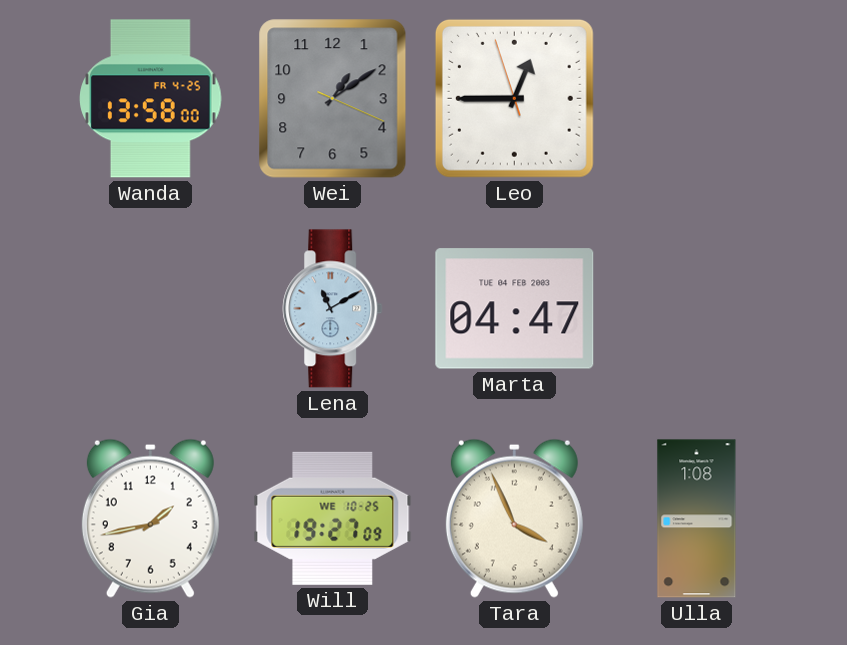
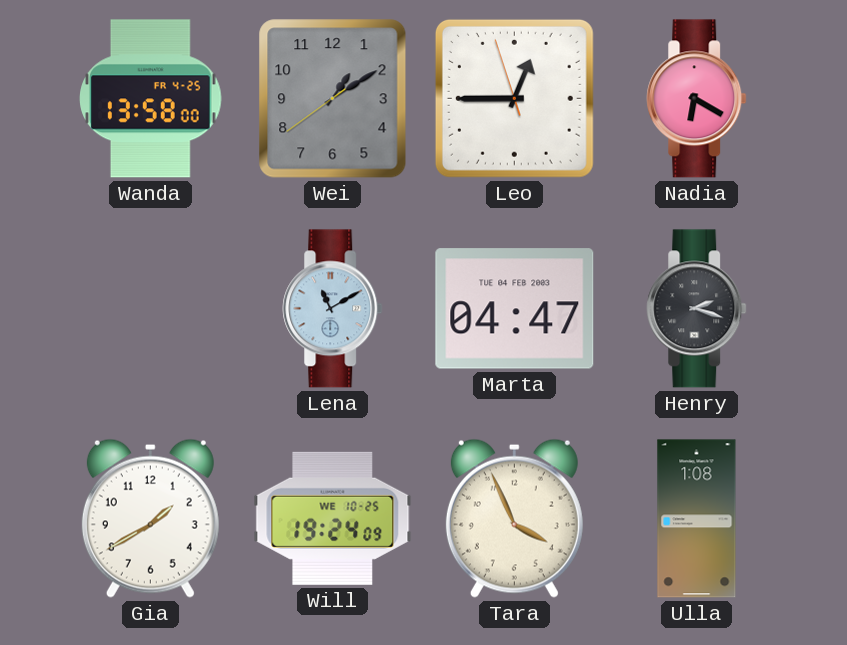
Wei: 1:09:19 -> 1:09:39
Nadia: none -> 6:20
Henry: none -> 2:18
Gia: 1:43 -> 1:40
Will: 19:27 -> 19:24
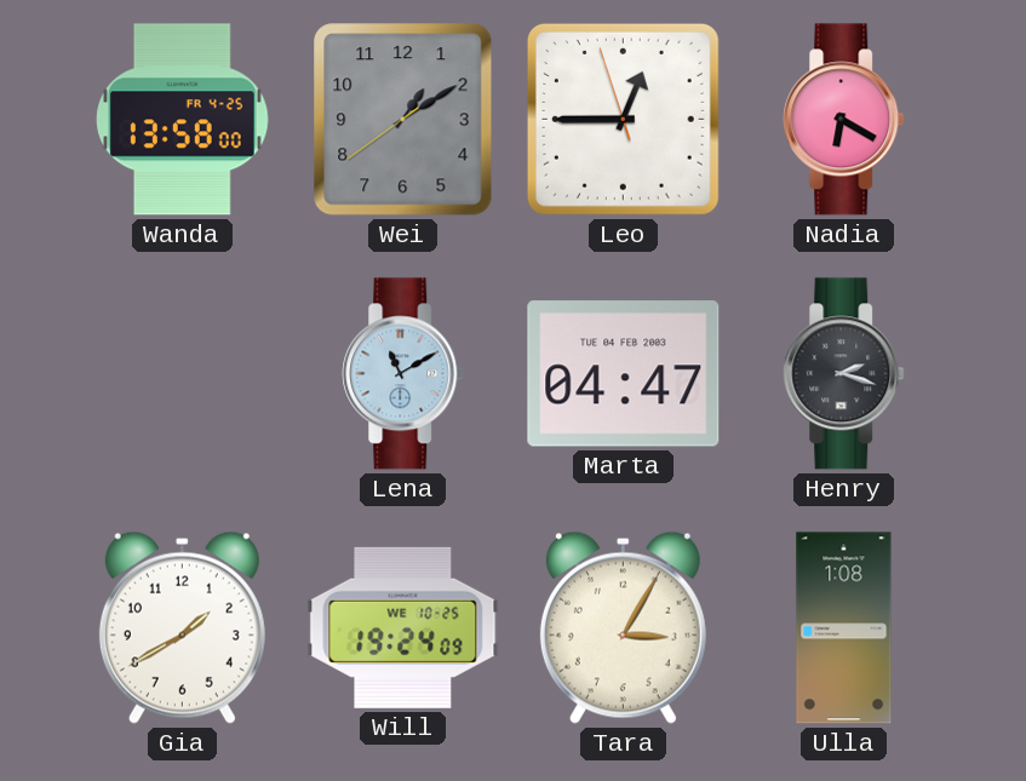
Tara: 3:56 -> 3:05
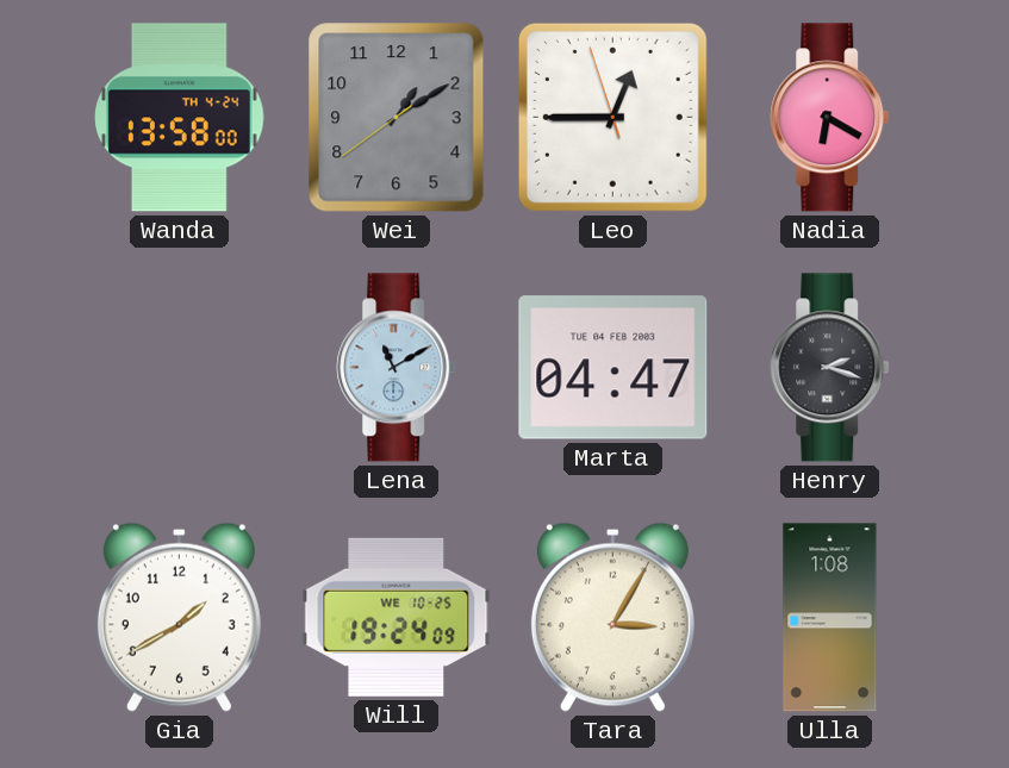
Wanda date: FR 4-25 -> TH 4-24
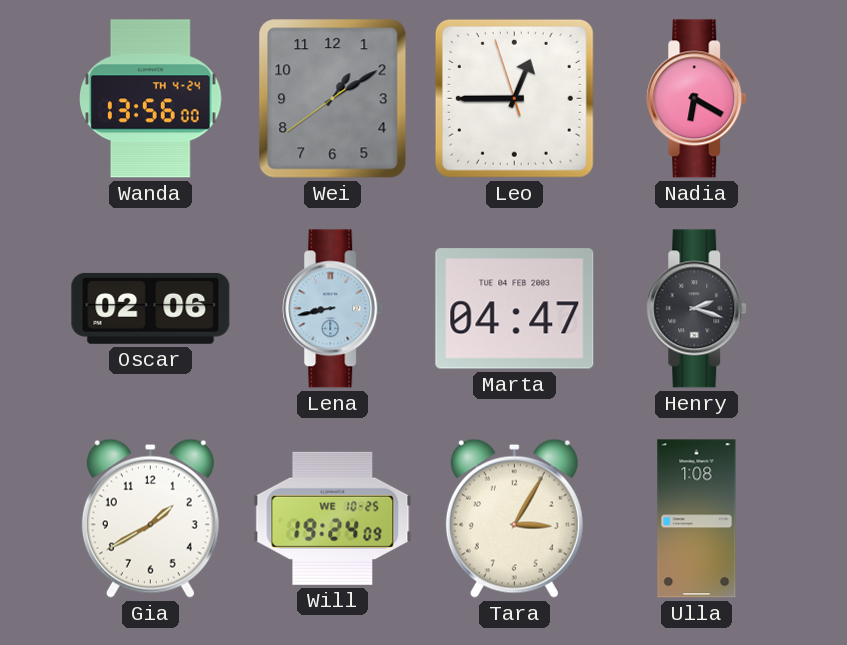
Wanda: 13:58 -> 13:56
Oscar: none -> 02:06
Lena: 11:10 -> 8:43
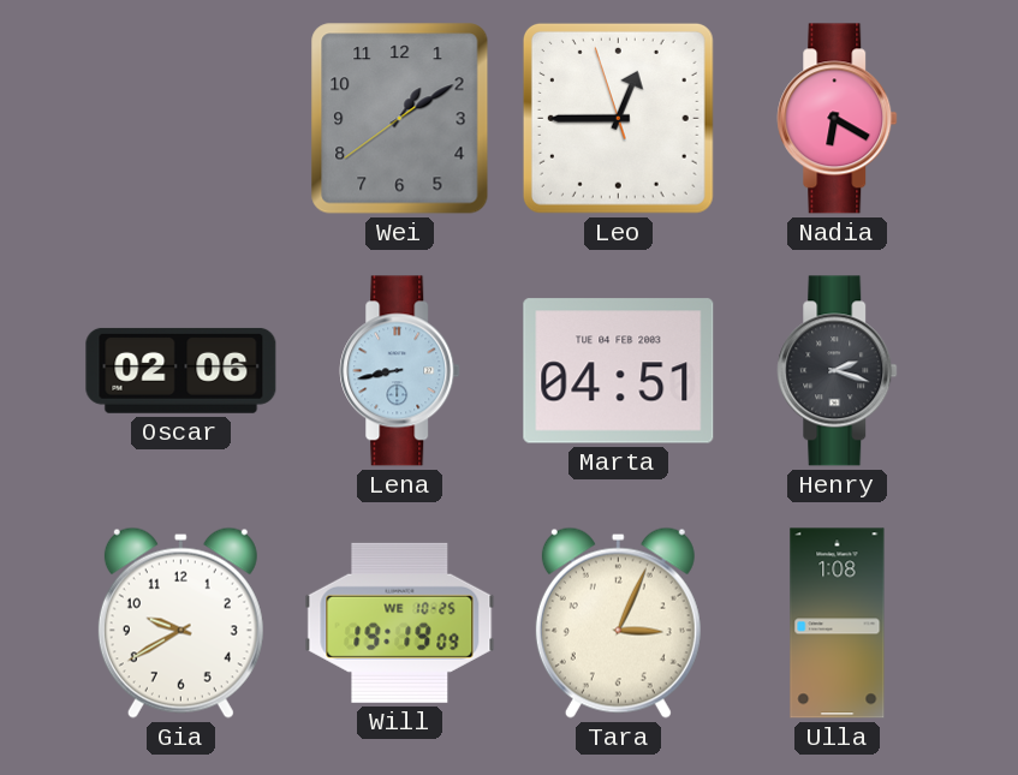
Wanda: 13:56 -> none
Marta: 04:47 -> 04:51
Gia: 1:40 -> 9:40
Will: 19:24 -> 19:19
Tara: 3:05 -> 3:04
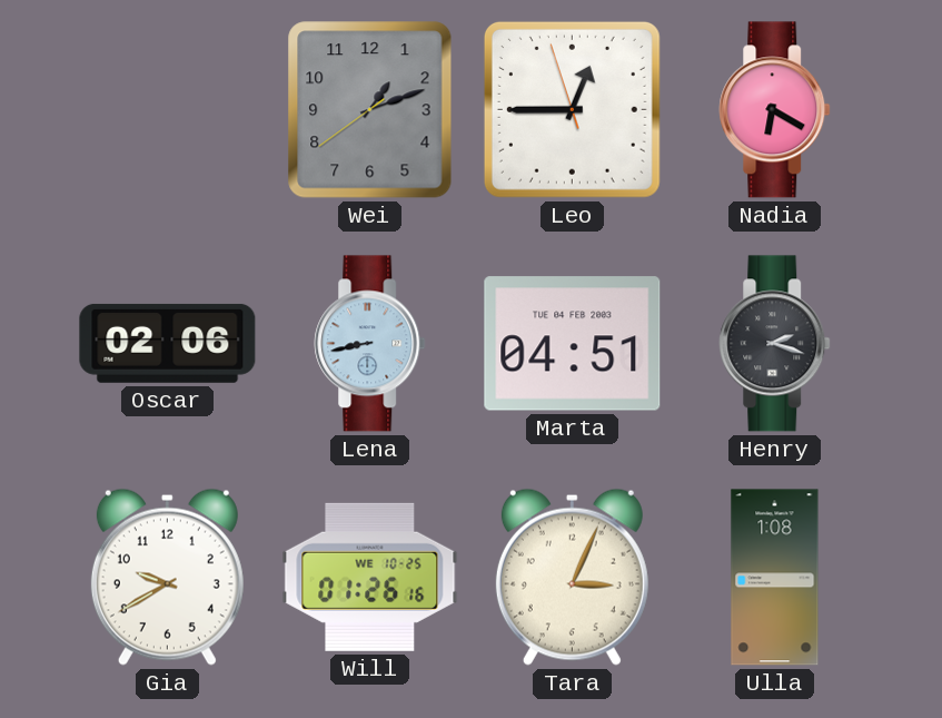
Wei: 1:09 -> 1:11
Will: 19:19 -> 01:26
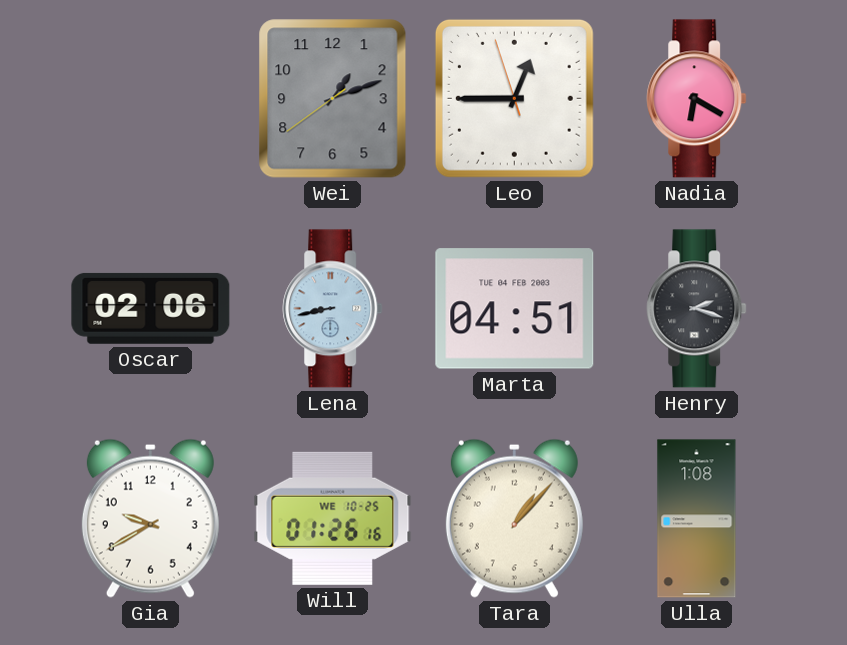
Tara: 3:04 -> 1:07
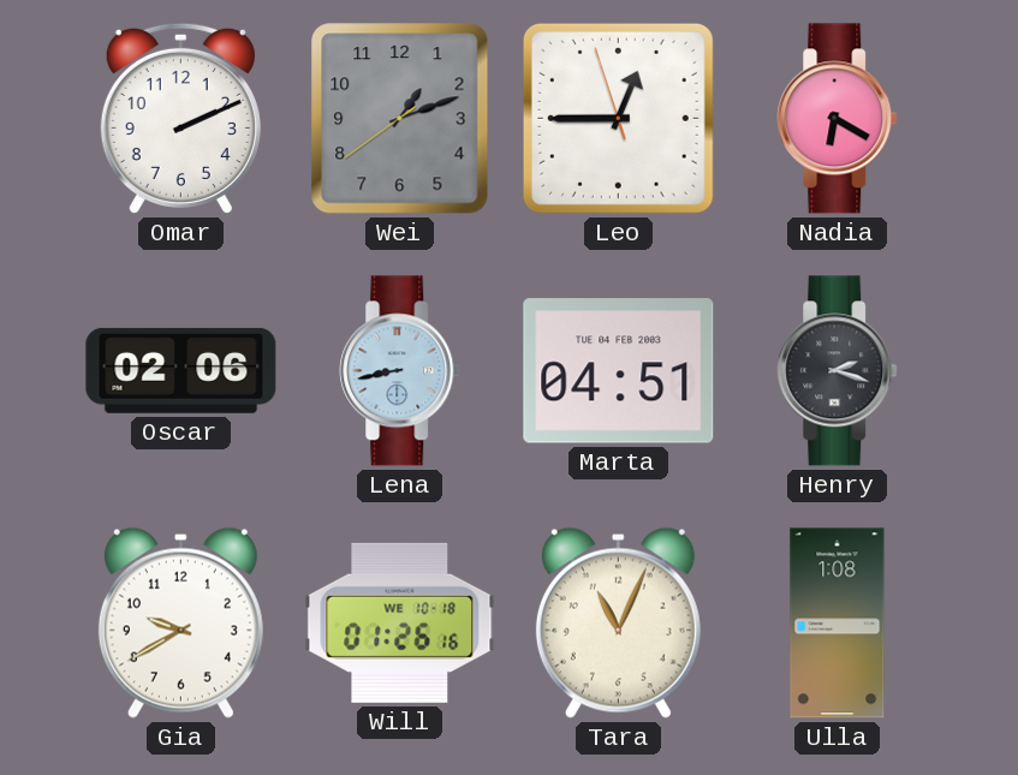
Omar: none -> 2:11
Will date: WE 10-25 -> WE 10-18
Tara: 1:07 -> 11:04
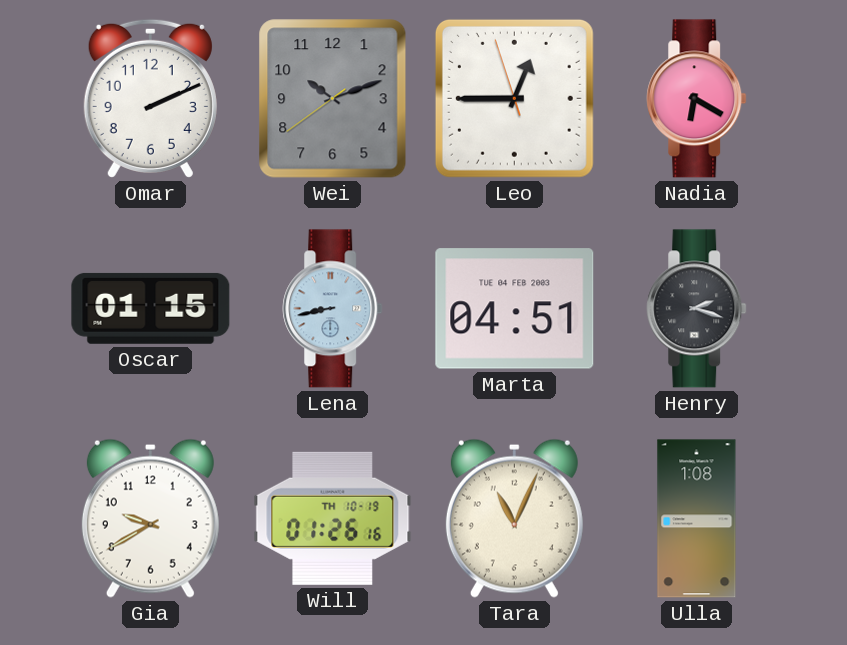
Wei: 1:11 -> 10:11
Oscar: 02:06 -> 01:15
Will date: WE 10-18 -> TH 10-19
